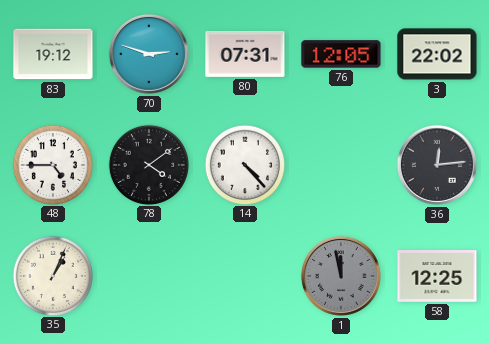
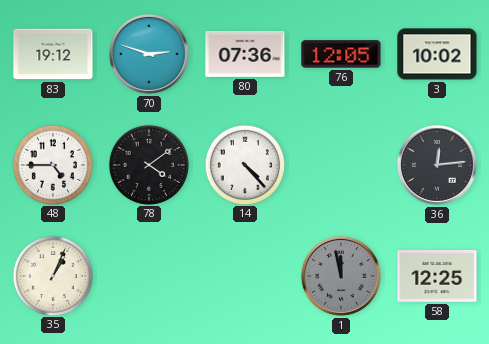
80: 07:31 -> 07:36
3: 22:02 -> 10:02
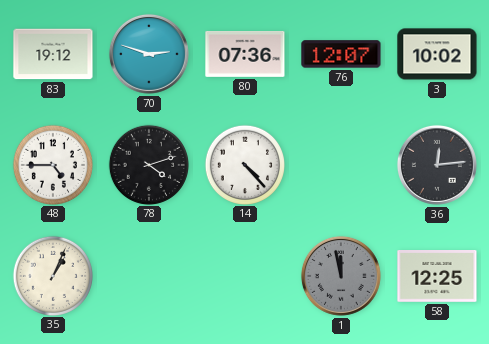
76: 12:05 -> 12:07
78: 4:09 -> 4:12
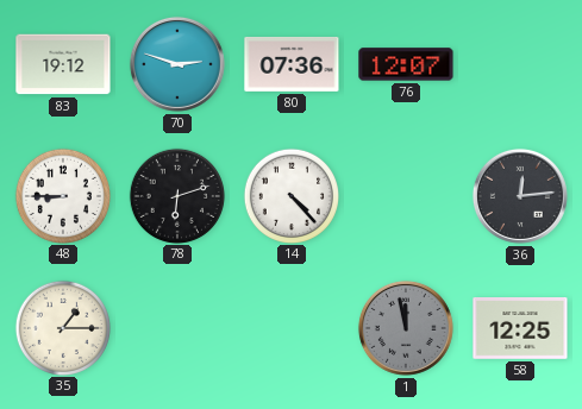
3: 10:02 -> none
48: 4:45 -> 8:45
78: 4:12 -> 6:12
35: 1:04 -> 1:15
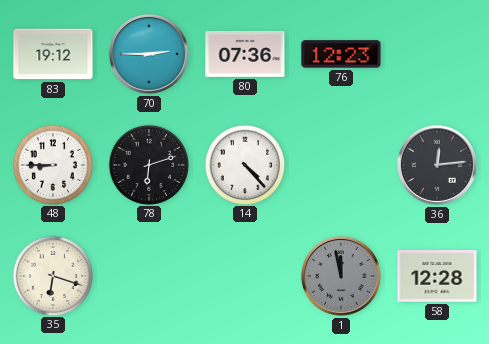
70: 2:48 -> 2:45
76: 12:07 -> 12:23
35: 1:15 -> 6:18
58: 12:25 -> 12:28
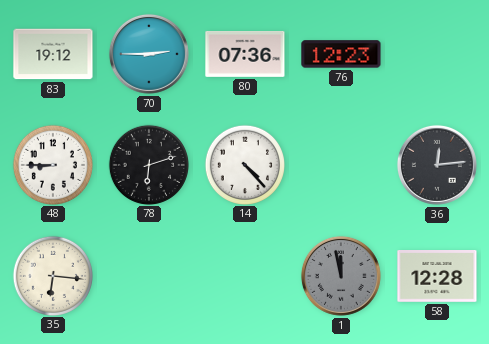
35: 6:18 -> 6:16
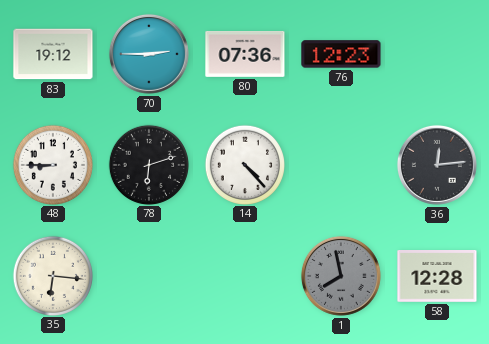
1: 11:58 -> 7:58
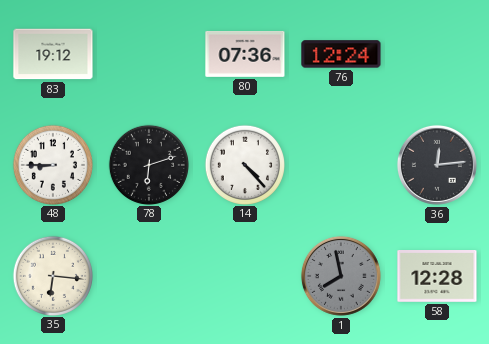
70: 2:45 -> none
76: 12:23 -> 12:24
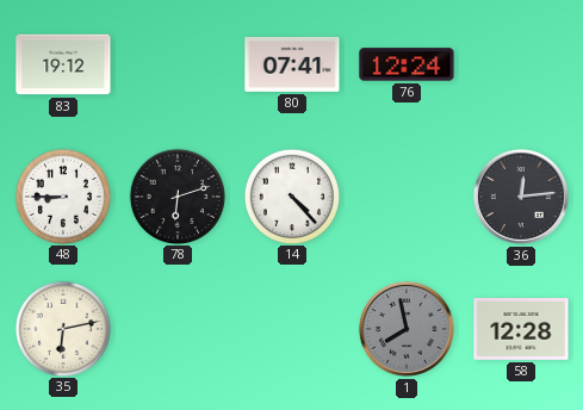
80: 07:36 -> 07:41
35: 6:16 -> 6:13
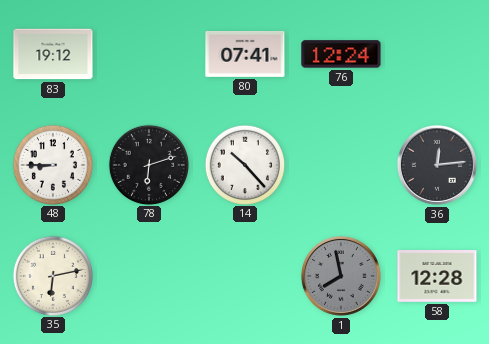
14: 4:23 -> 10:23
